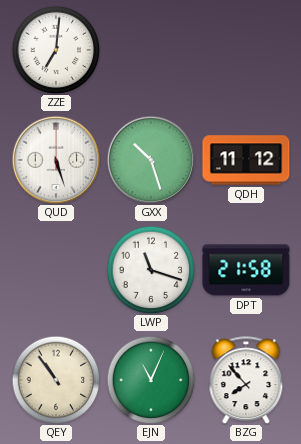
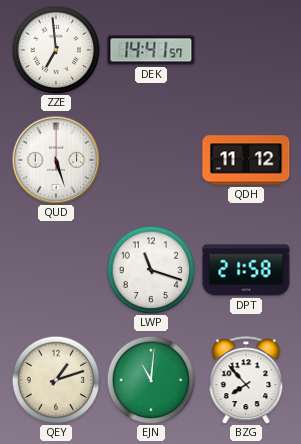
ZZE: 7:01 -> 6:59
DEK: none -> 14:41
GXX: 10:27 -> none
QEY: 10:54 -> 1:12
EJN: 11:04 -> 11:01
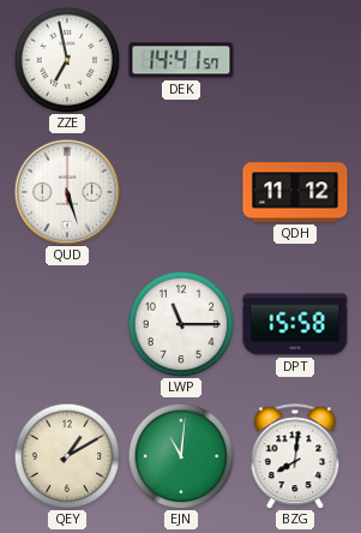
ZZE: 6:59 -> 6:58
LWP: 11:18 -> 11:15
DPT: 21:58 -> 15:58
QEY: 1:12 -> 1:10
BZG: 7:53 -> 8:01
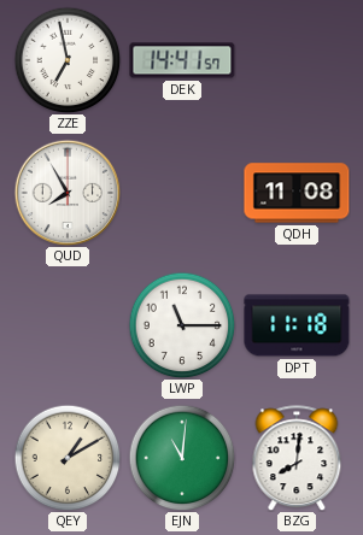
QUD: 5:27 -> 7:55
QDH: 11:12 -> 11:08
DPT: 15:58 -> 11:18
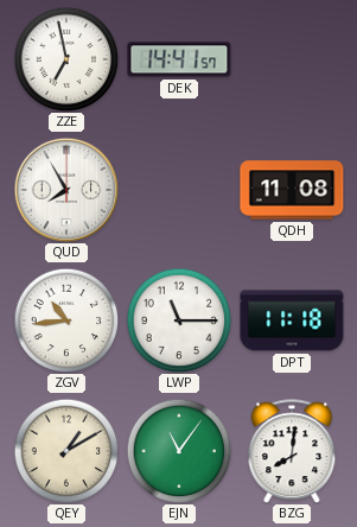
ZGV: none -> 10:44
EJN: 11:01 -> 11:06
